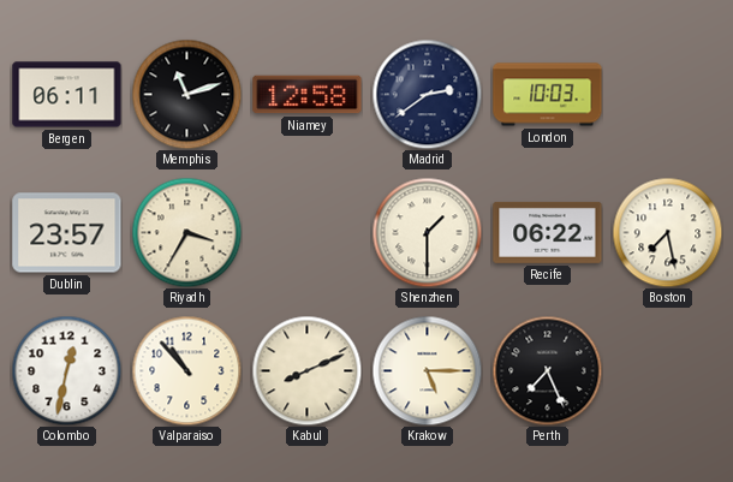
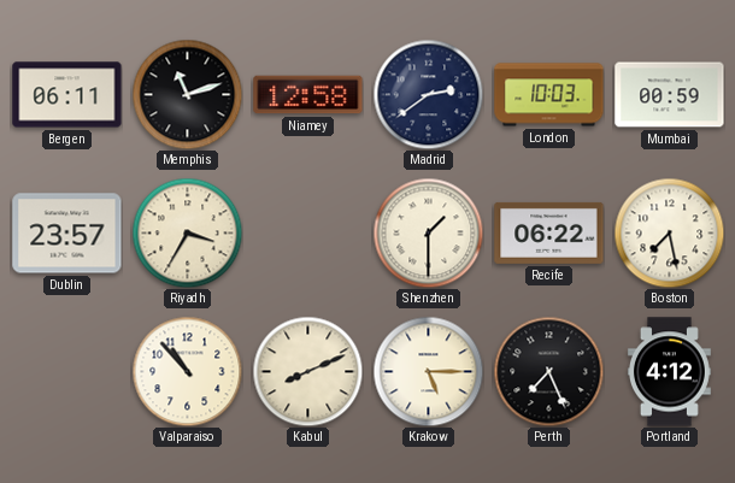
Mumbai: none -> 00:59
Colombo: 12:32 -> none
Portland: none -> 4:12
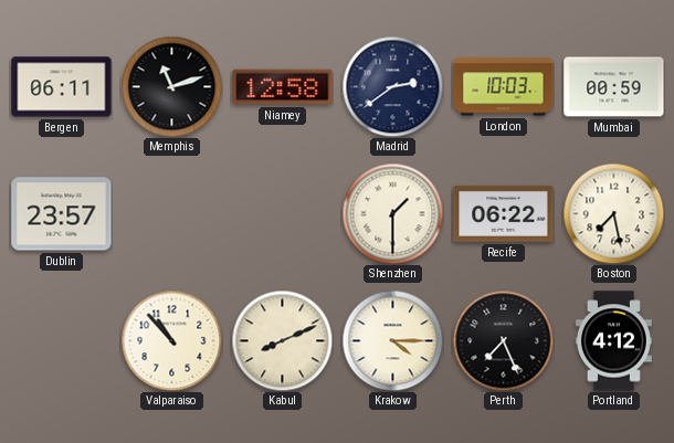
Riyadh: 3:35 -> none
Krakow: 5:15 -> 4:15
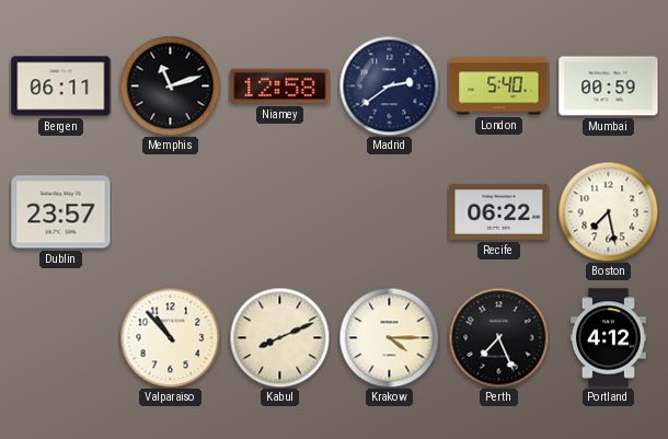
London: 10:03 -> 5:40
Shenzhen: 1:30 -> none
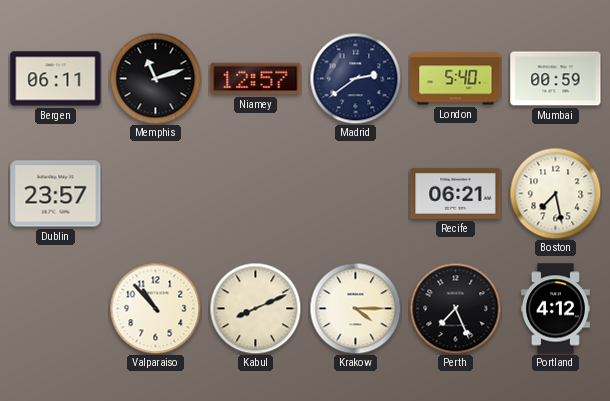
Niamey: 12:58 -> 12:57
Recife: 06:22 -> 06:21
